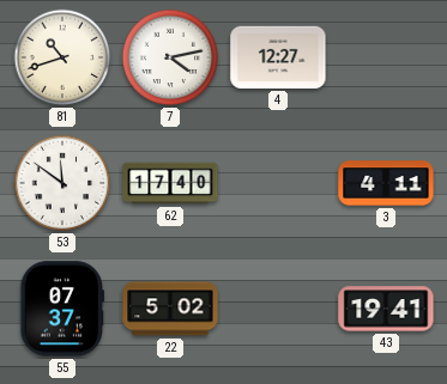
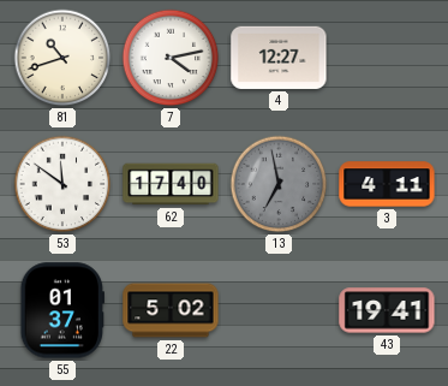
13: none -> 6:58
55: 07:37 -> 01:37
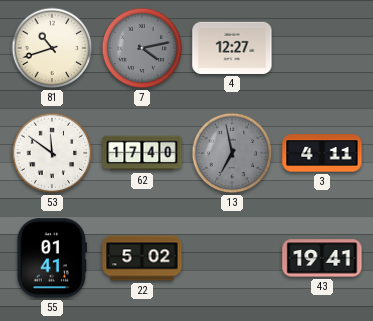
7 dial: white -> grey
55: 01:37 -> 01:41
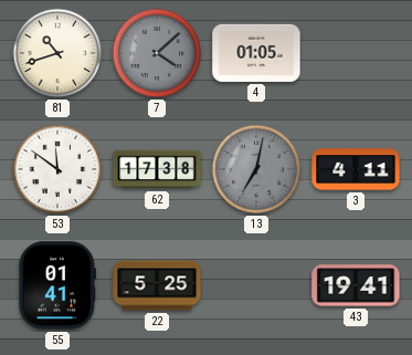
7: 4:13 -> 4:08
4: 12:27 -> 01:05
62: 17:40 -> 17:38
13: 6:58 -> 7:02
22: 5:02 -> 5:25
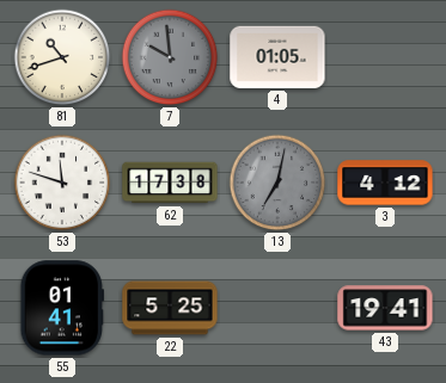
7: 4:08 -> 9:59
53: 11:51 -> 11:48
3: 4:11 -> 4:12
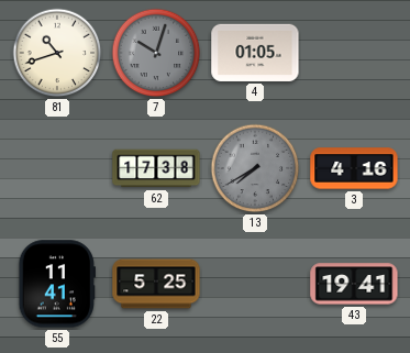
7: 9:59 -> 10:03
53: 11:48 -> none
13: 7:02 -> 7:40
3: 4:12 -> 4:16
55: 01:41 -> 11:41
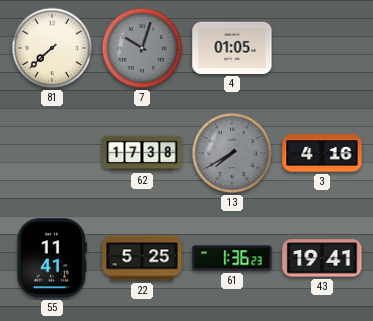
81: 10:42 -> 7:38
61: none -> 1:36
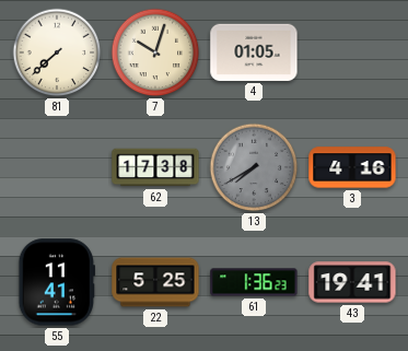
7 dial: grey -> cream
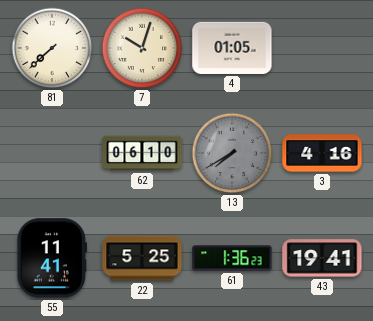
62: 17:38 -> 06:10
